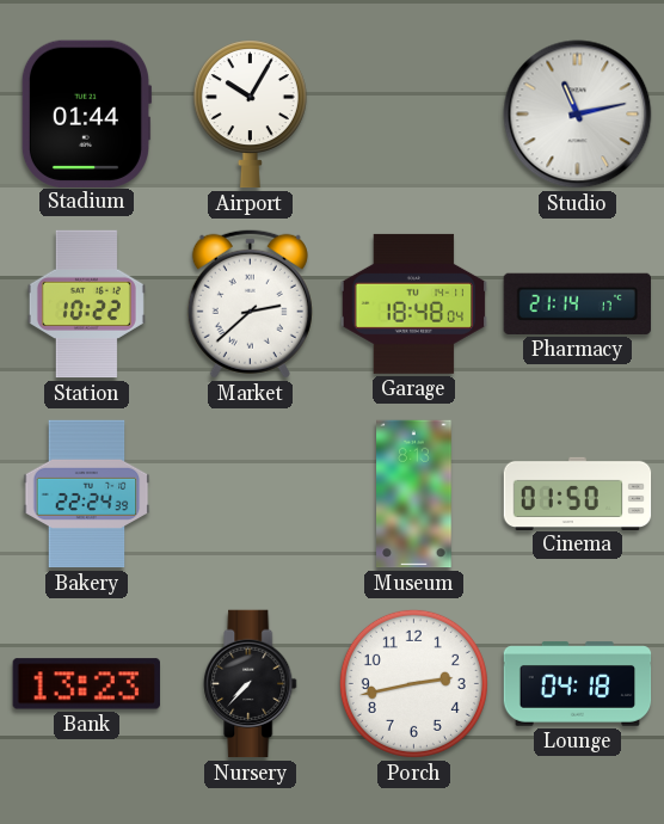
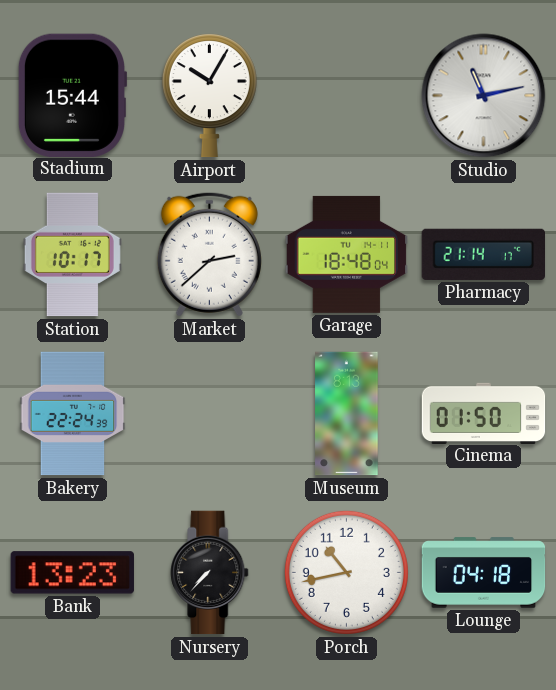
Stadium: 01:44 -> 15:44
Station: 10:22 -> 10:17
Porch: 2:43 -> 10:43
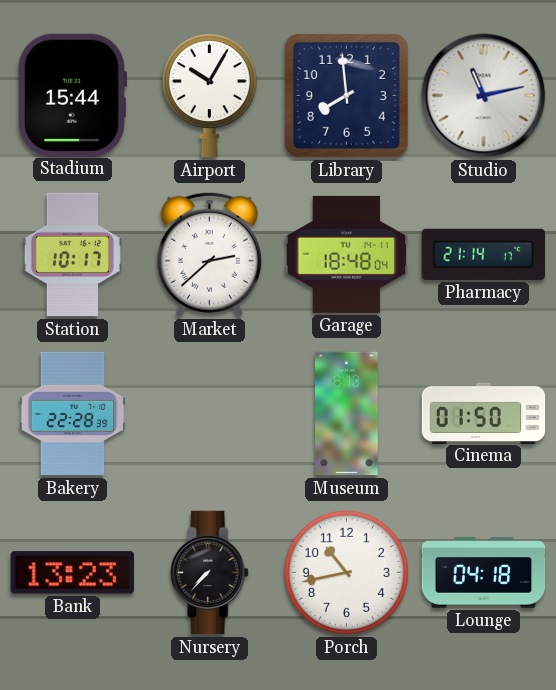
Library: none -> 7:59
Bakery: 22:24 -> 22:28
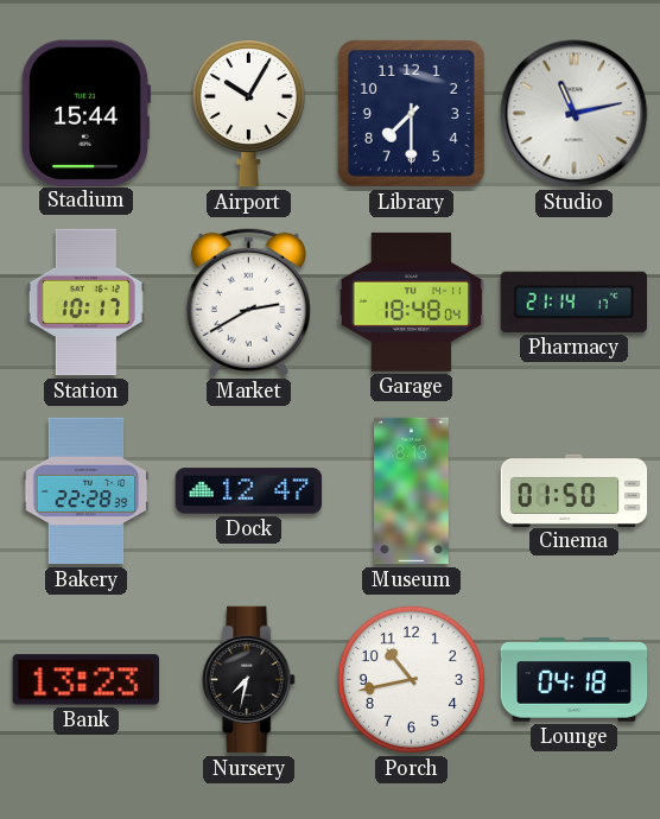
Library: 7:59 -> 7:30
Market: 2:38 -> 2:40
Dock: none -> 12:47
Nursery: 7:37 -> 7:32
